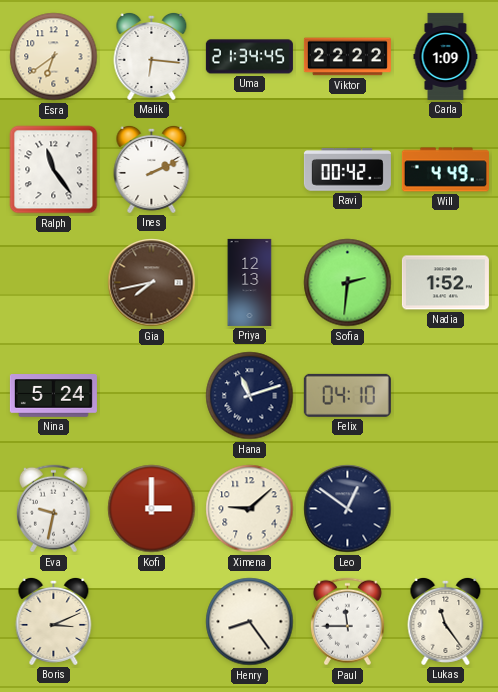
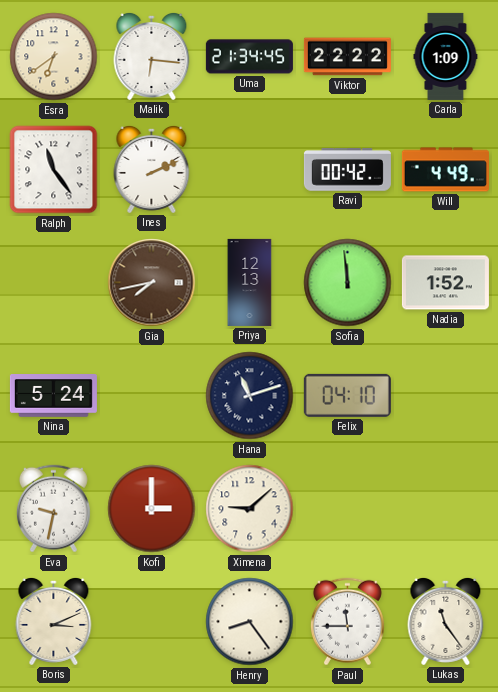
Sofia: 2:31 -> 11:59
Leo: 12:51 -> none
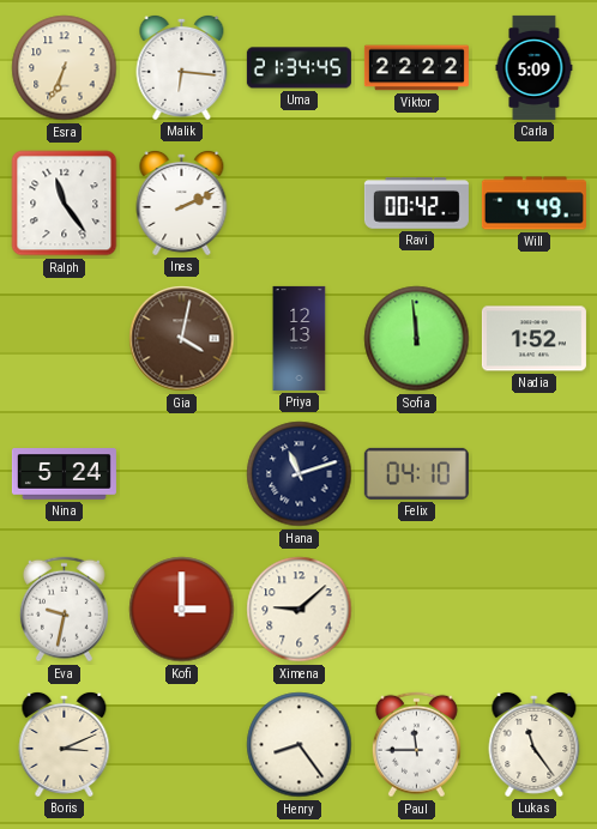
Esra: 6:39 -> 6:34
Carla: 1:09 -> 5:09
Gia: 7:43 -> 4:02
